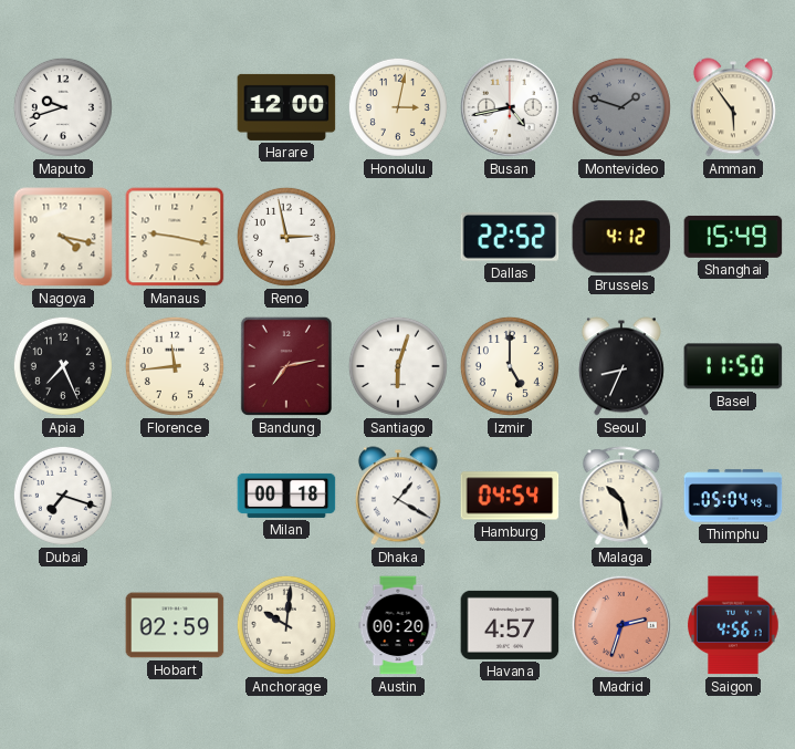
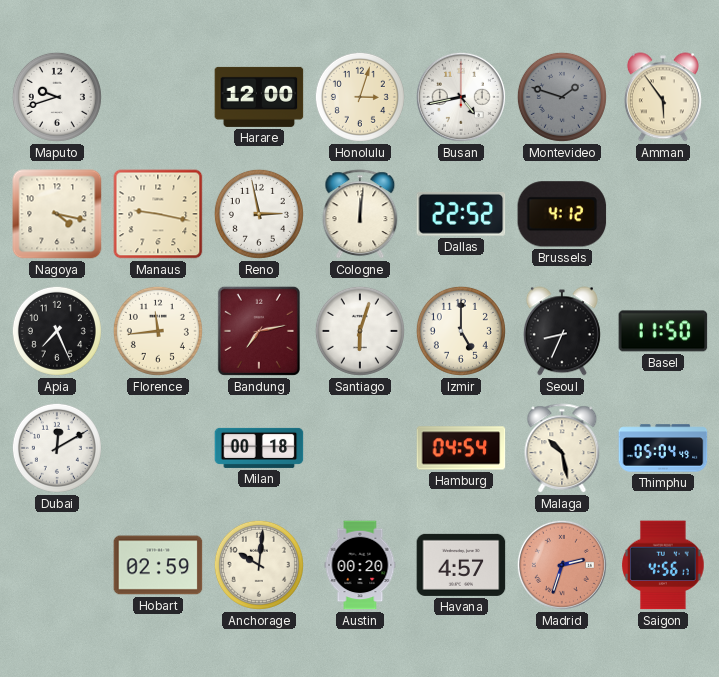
Honolulu: 3:02 -> 3:03
Cologne: none -> 12:01
Shanghai: 15:49 -> none
Dubai: 7:18 -> 12:10
Dhaka: 1:20 -> none
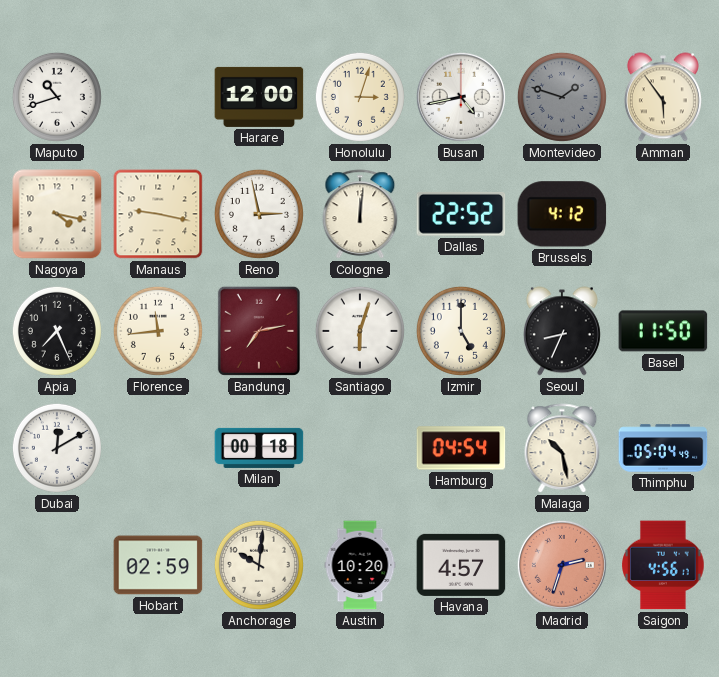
Maputo: 9:42 -> 10:42
Austin: 00:20 -> 10:20
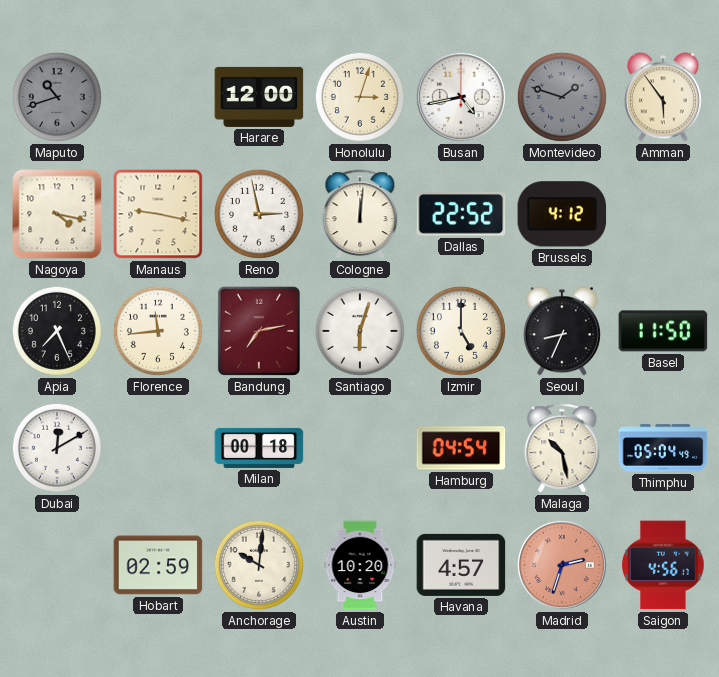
Maputo dial: white -> grey
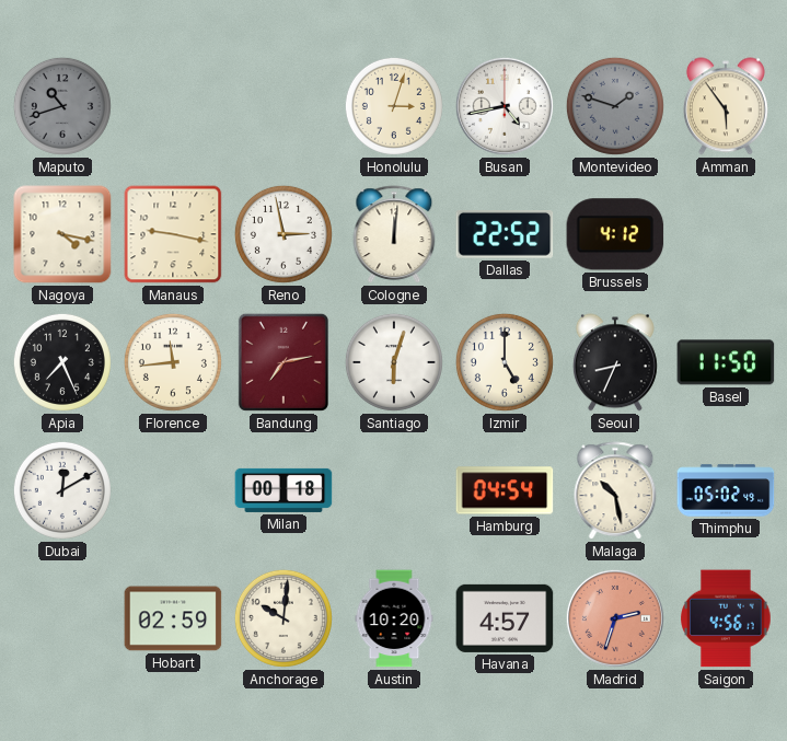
Harare: 12:00 -> none
Thimphu: 05:04 -> 05:02
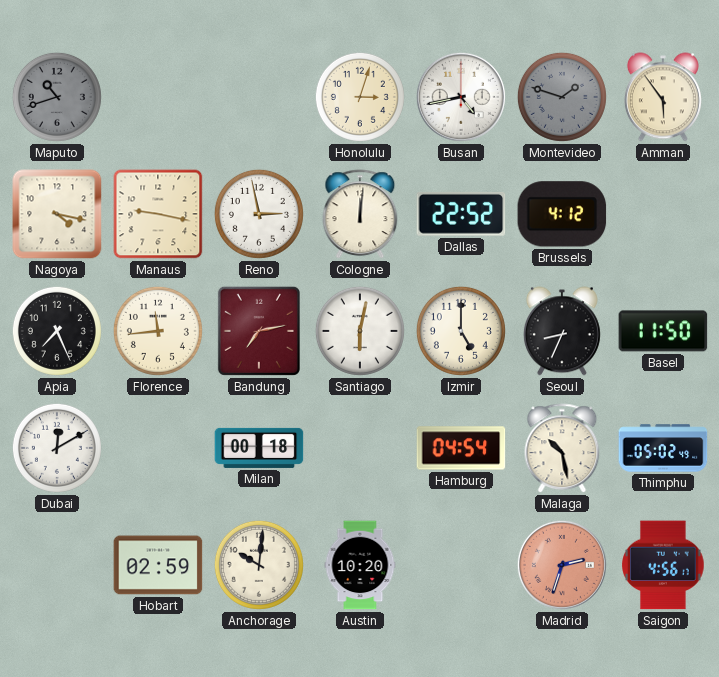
Santiago: 6:03 -> 6:02
Havana: 4:57 -> none
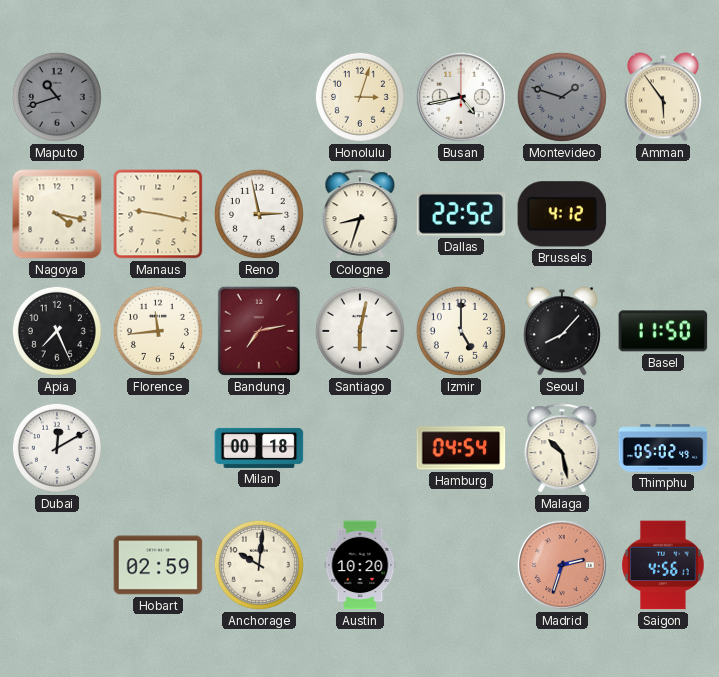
Cologne: 12:01 -> 8:33
Seoul: 8:34 -> 8:07
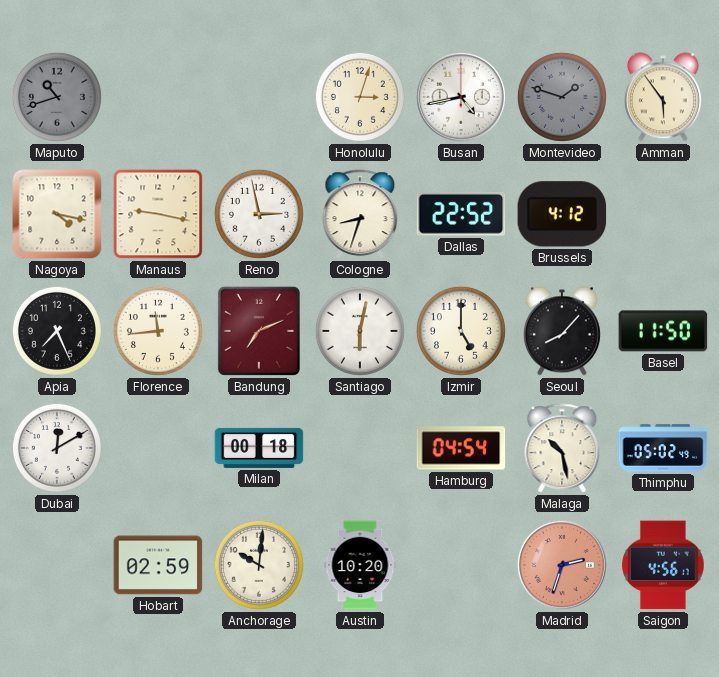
Bandung: 7:13 -> 7:11
